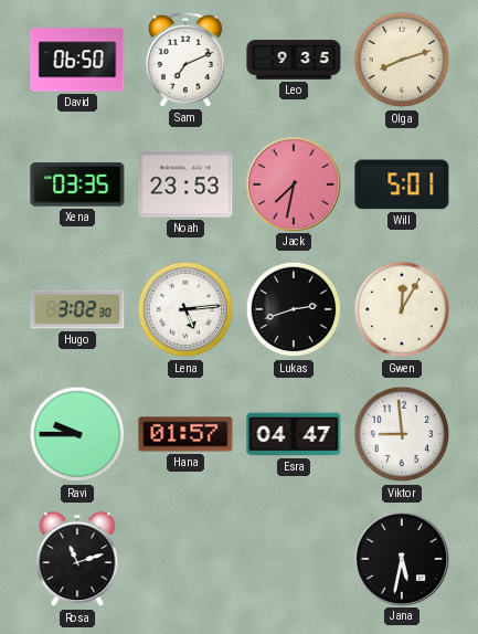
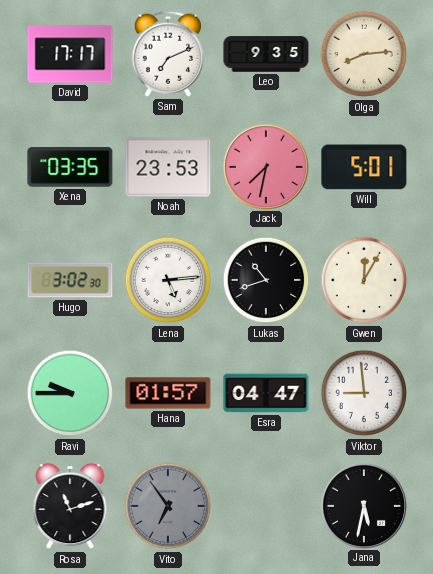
David: 06:50 -> 17:17
Olga: 8:12 -> 8:14
Lukas: 2:42 -> 10:42
Vito: none -> 6:54
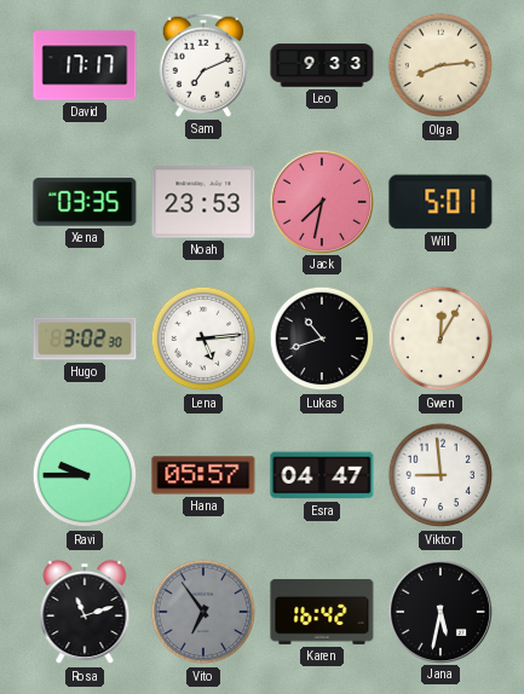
Leo: 9:35 -> 9:33
Hana: 01:57 -> 05:57
Karen: none -> 16:42
